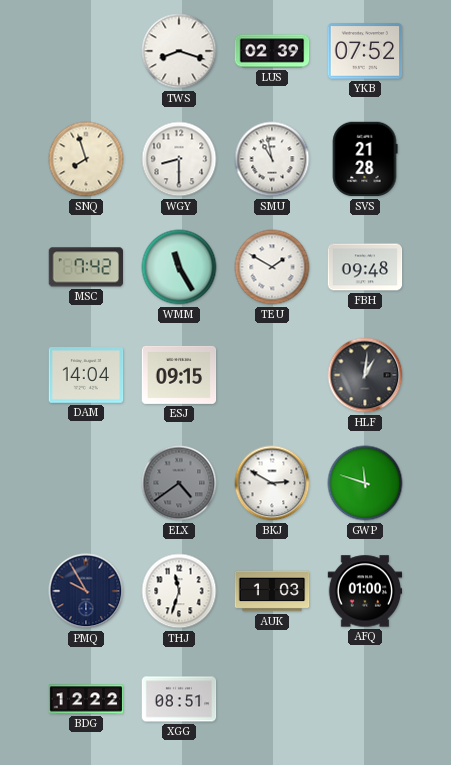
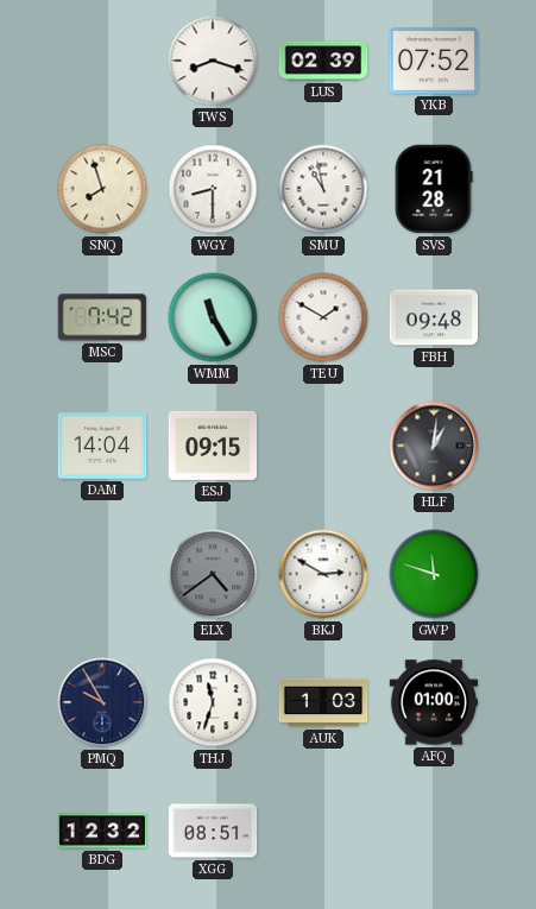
BDG: 12:22 -> 12:32
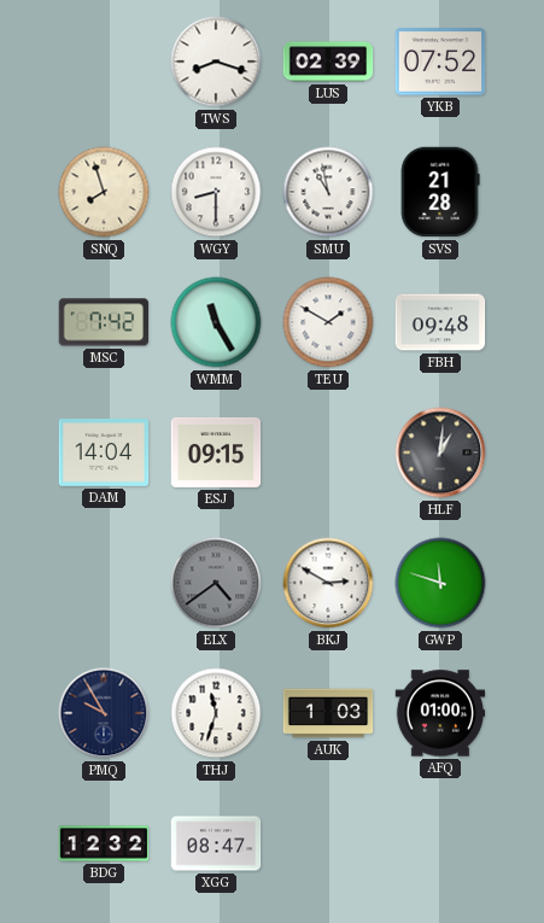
XGG: 08:51 -> 08:47
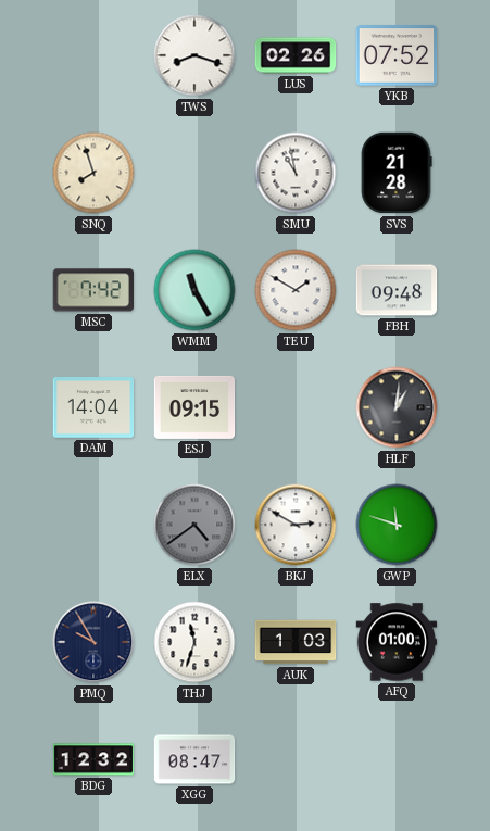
LUS: 02:39 -> 02:26
WGY: 8:30 -> none
